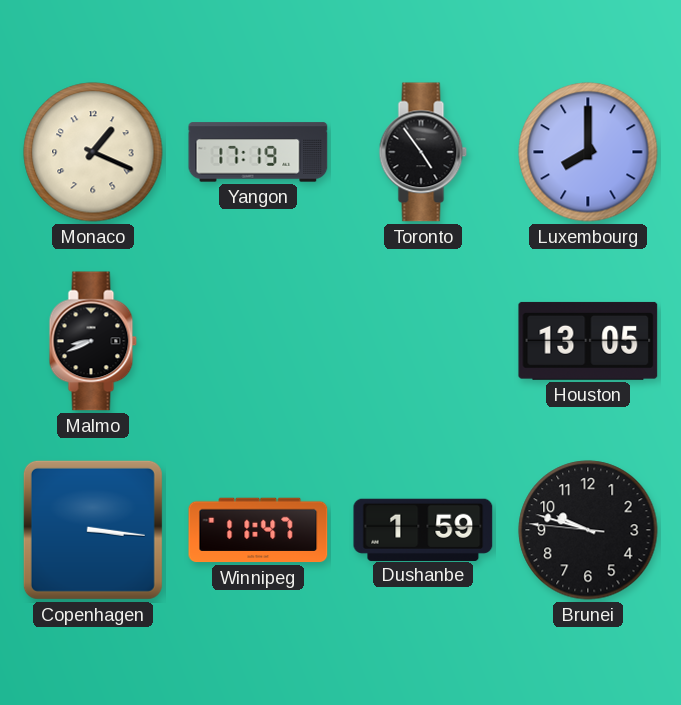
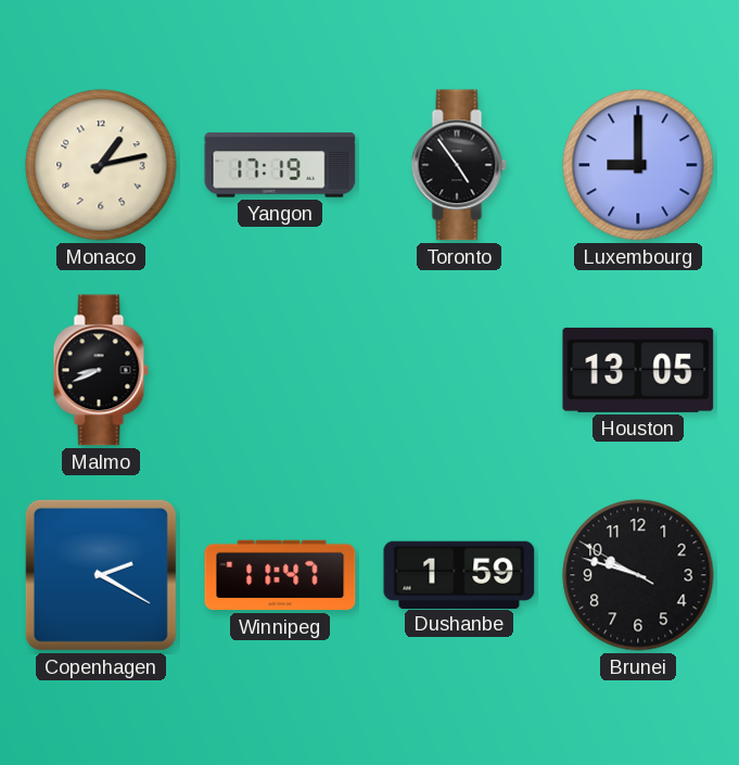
Monaco: 1:19 -> 1:13
Luxembourg: 8:00 -> 9:00
Copenhagen: 3:16 -> 2:20
Brunei: 9:47:46 -> 9:47:50
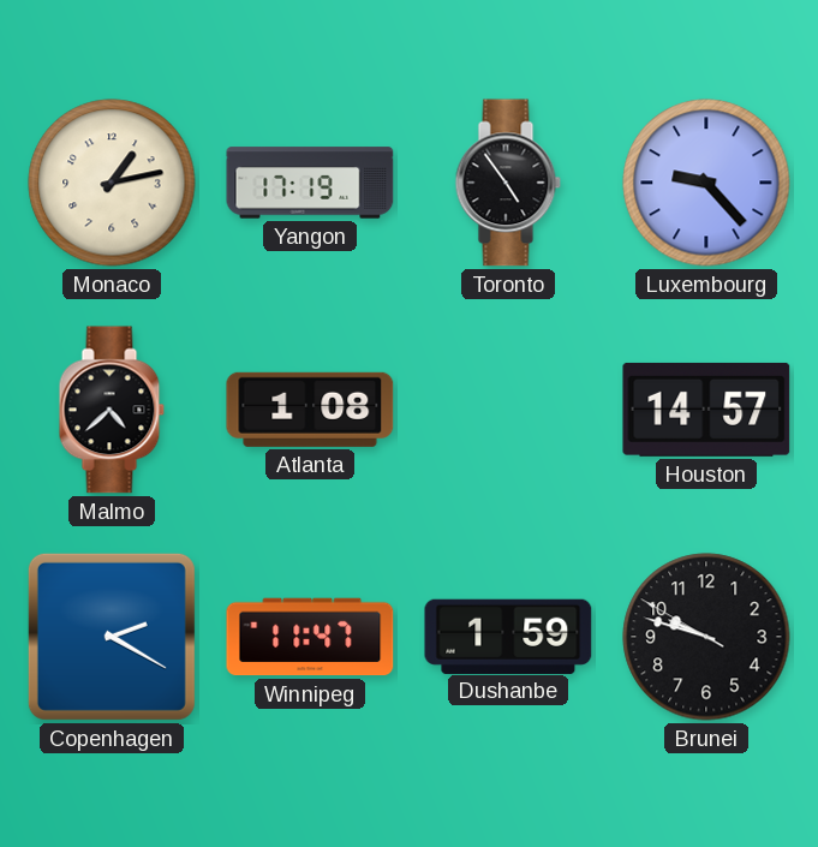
Luxembourg: 9:00 -> 9:23
Malmo: 8:41 -> 4:38
Atlanta: none -> 1:08
Houston: 13:05 -> 14:57
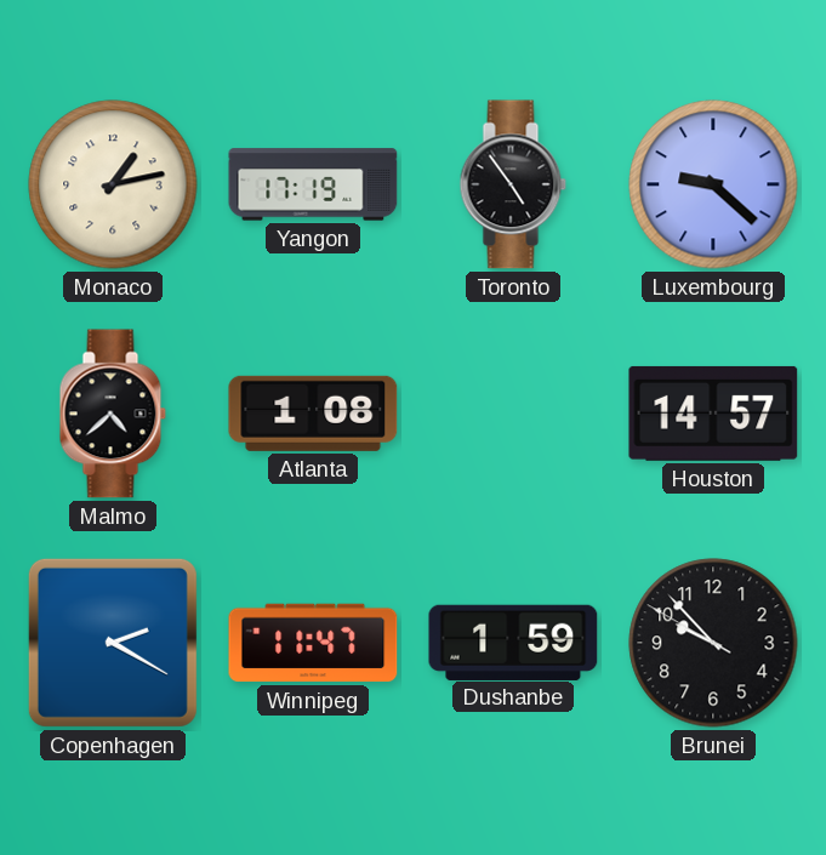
Luxembourg: 9:23 -> 9:22
Brunei: 9:47 -> 9:52
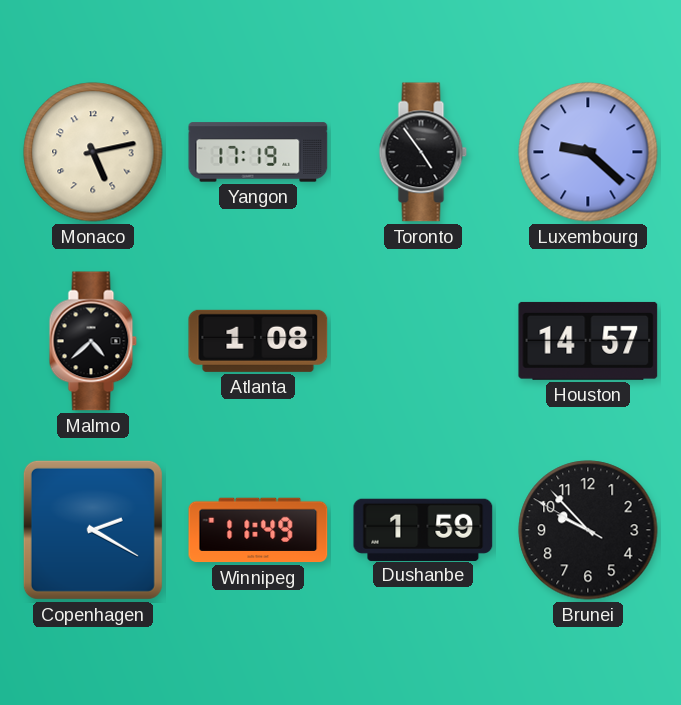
Monaco: 1:13 -> 5:13
Winnipeg: 11:47 -> 11:49
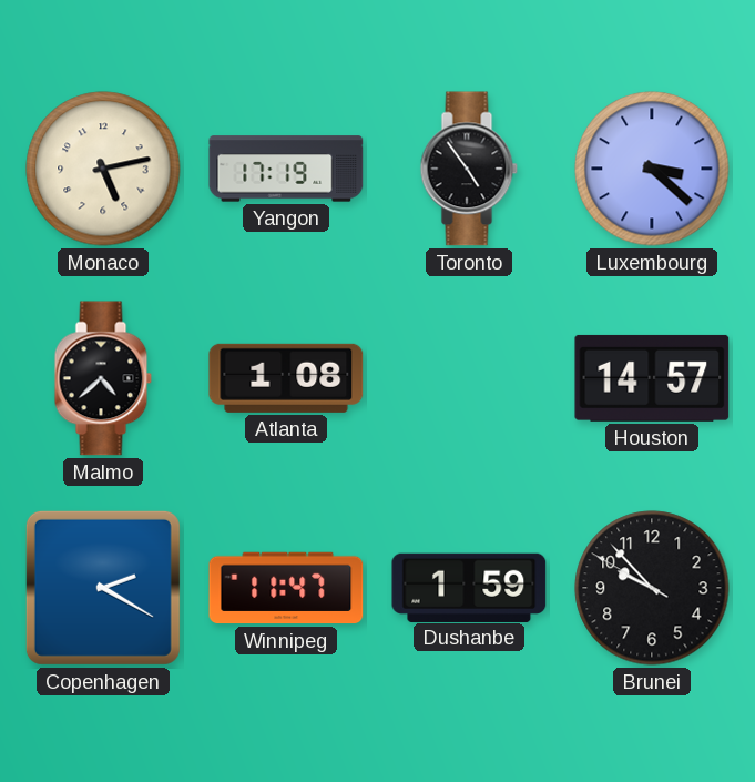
Luxembourg: 9:22 -> 3:22
Winnipeg: 11:49 -> 11:47
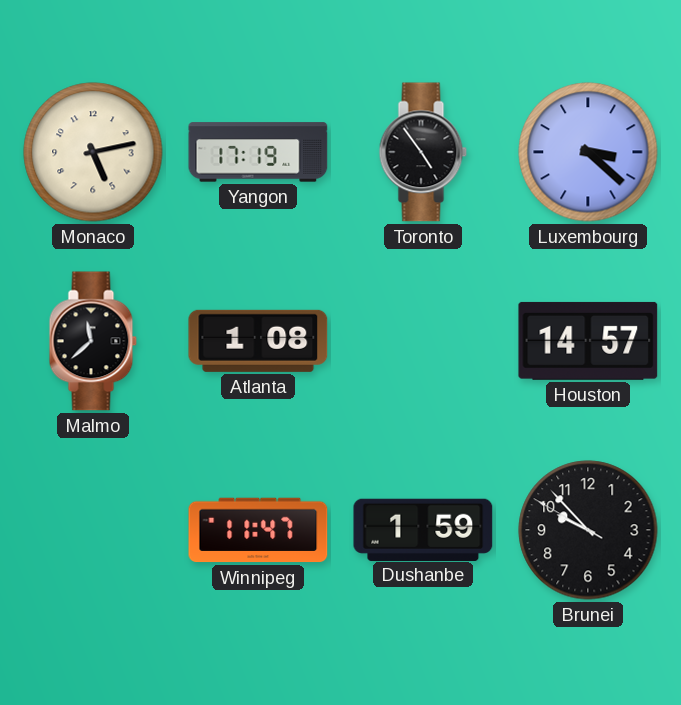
Malmo: 4:38 -> 11:38
Copenhagen: 2:20 -> none
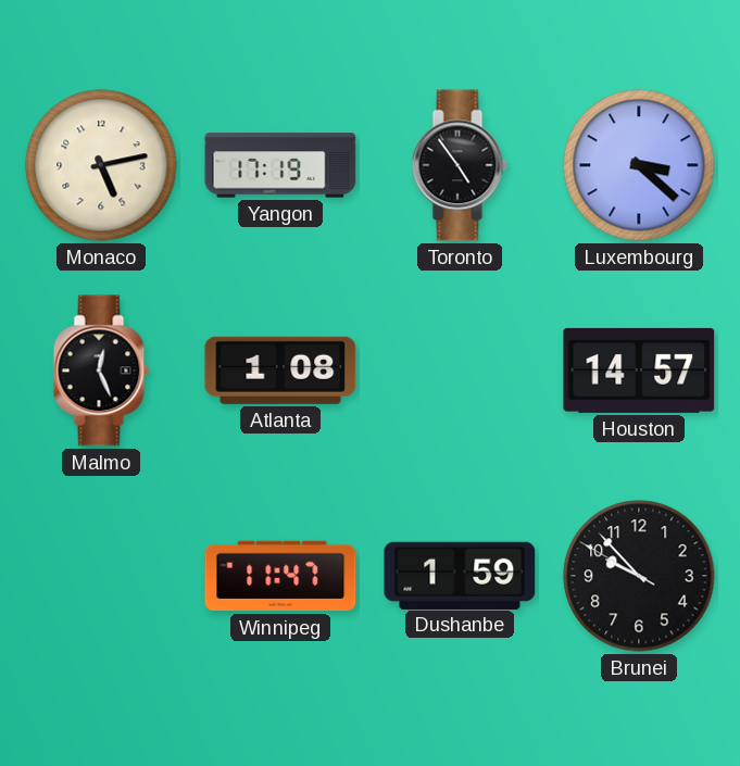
Malmo: 11:38 -> 12:26
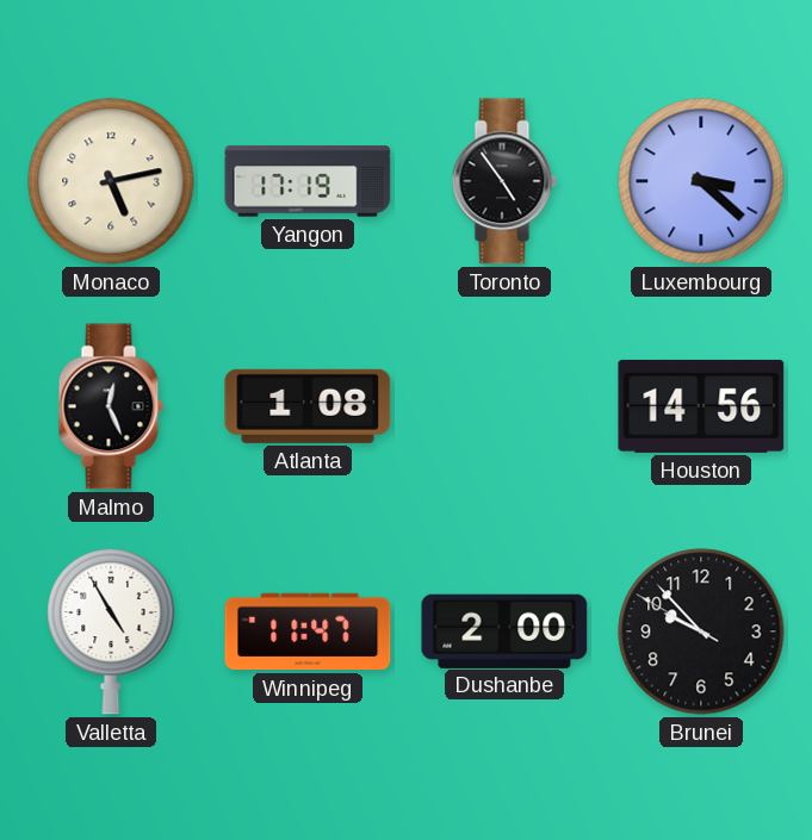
Houston: 14:57 -> 14:56
Valletta: none -> 4:55
Dushanbe: 1:59 -> 2:00
